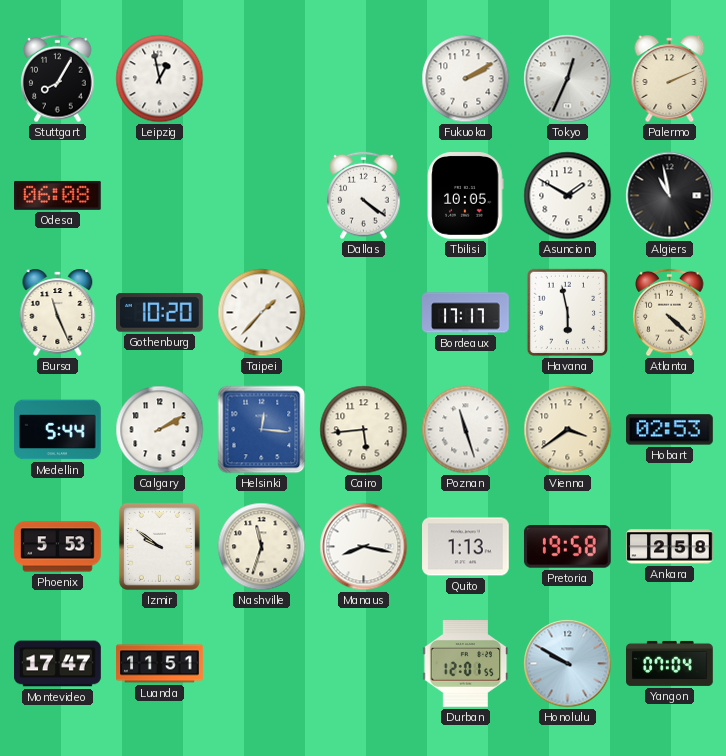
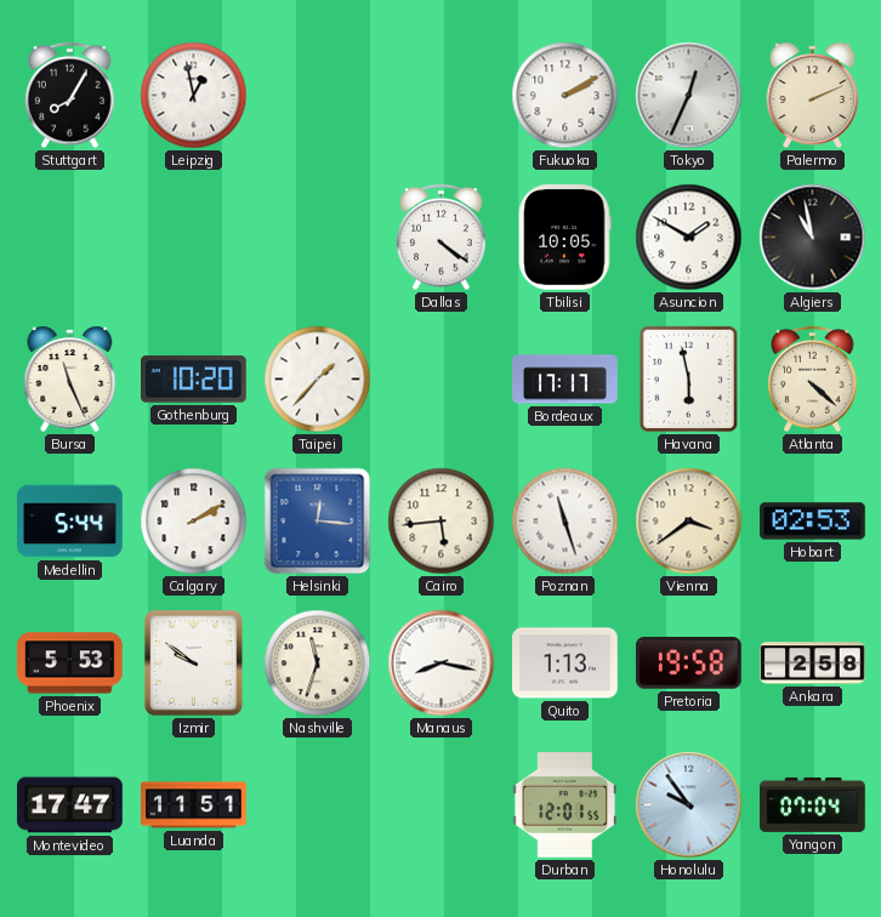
Odesa: 06:08 -> none
Honolulu: 9:50 -> 9:54
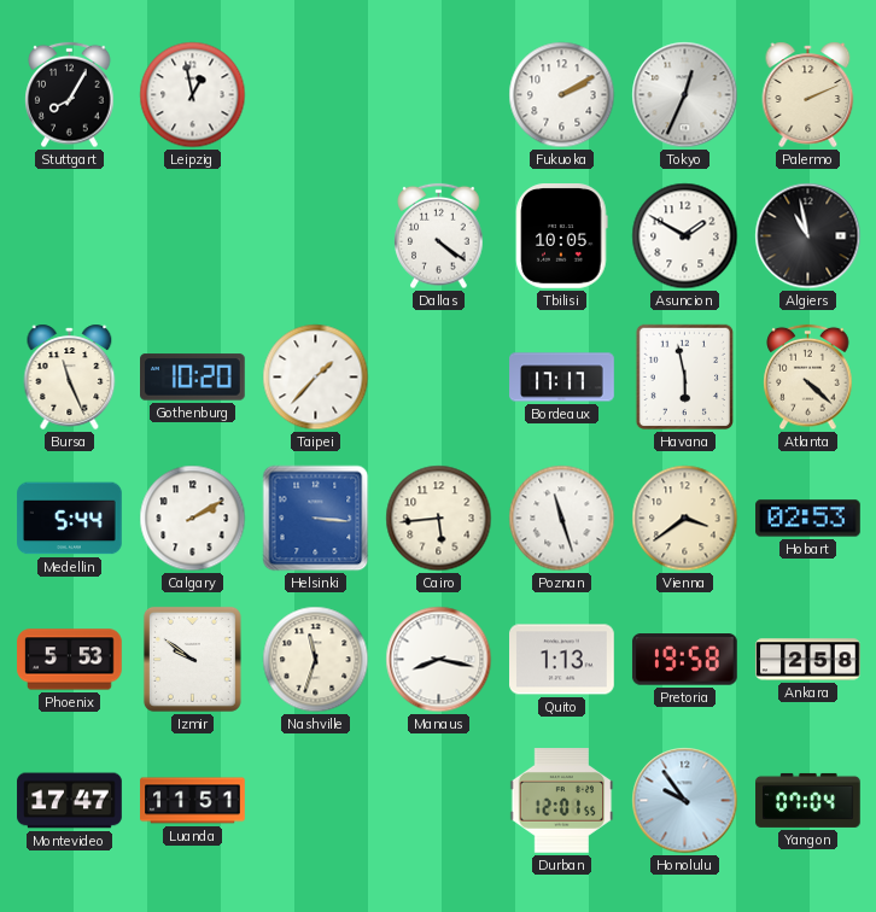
Helsinki: 12:16 -> 3:16
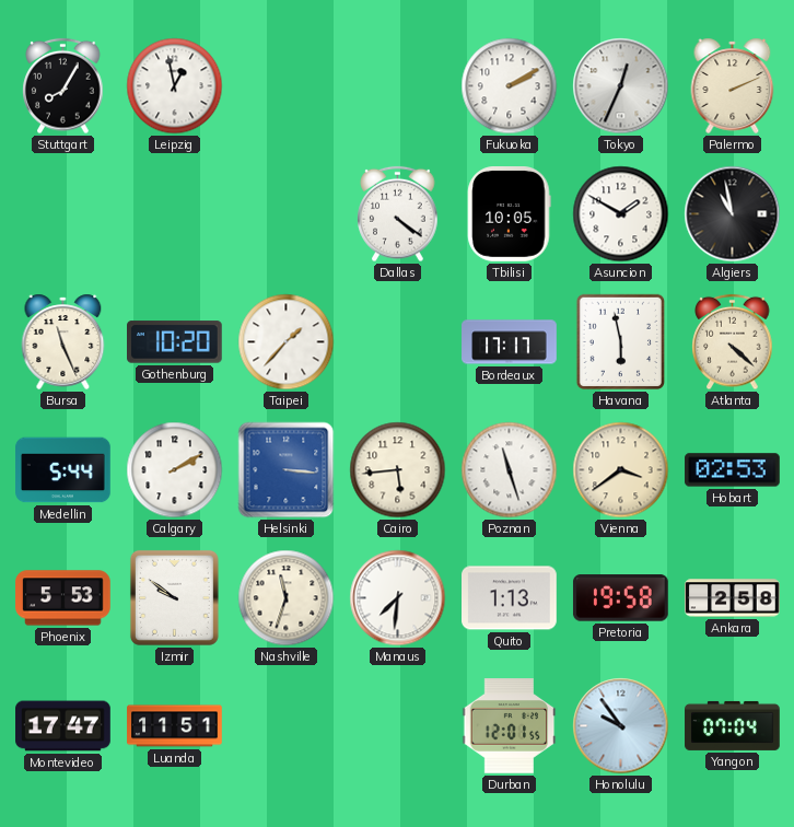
Manaus: 8:17 -> 7:31
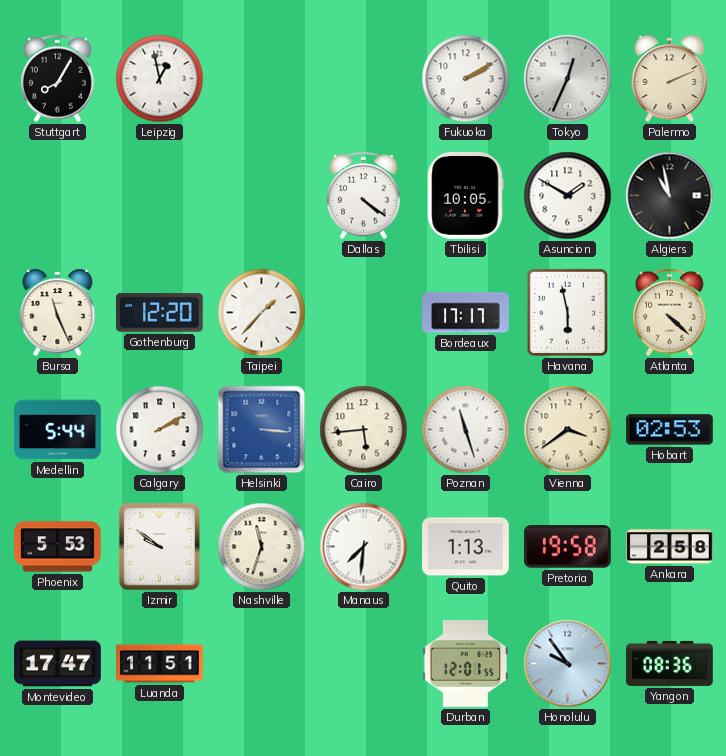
Gothenburg: 10:20 -> 12:20
Yangon: 07:04 -> 08:36
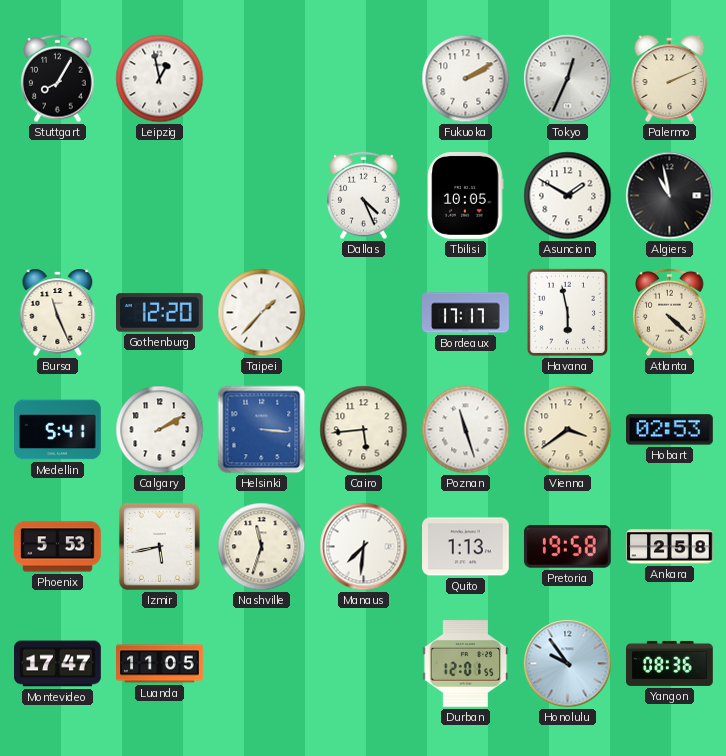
Dallas: 4:21 -> 4:26
Medellin: 5:44 -> 5:41
Izmir: 9:51 -> 5:43
Luanda: 11:51 -> 11:05
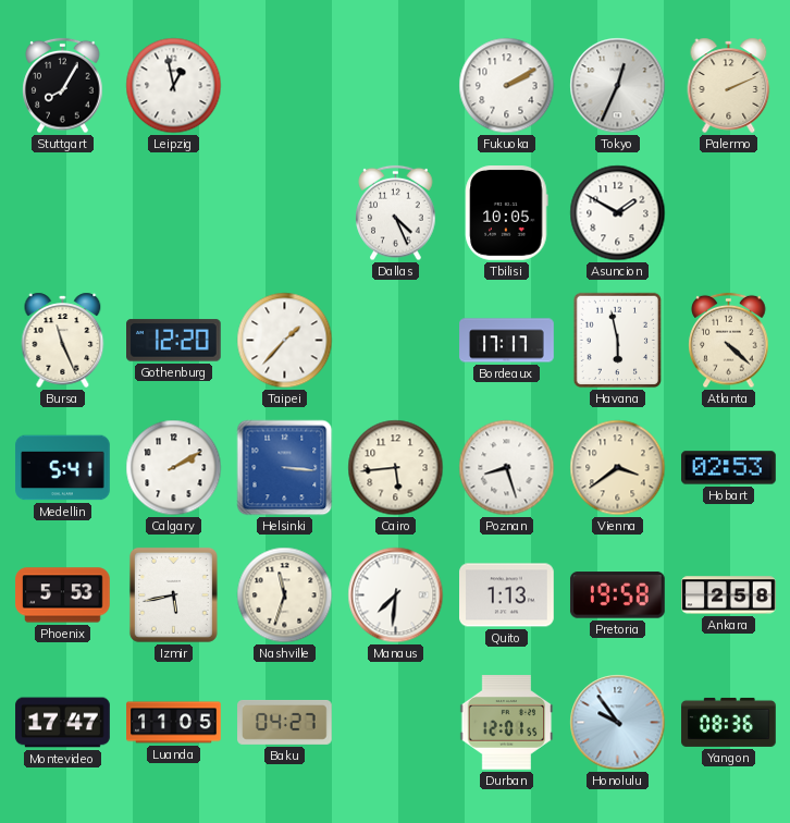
Algiers: 10:58 -> none
Poznan: 11:27 -> 8:27
Baku: none -> 04:27
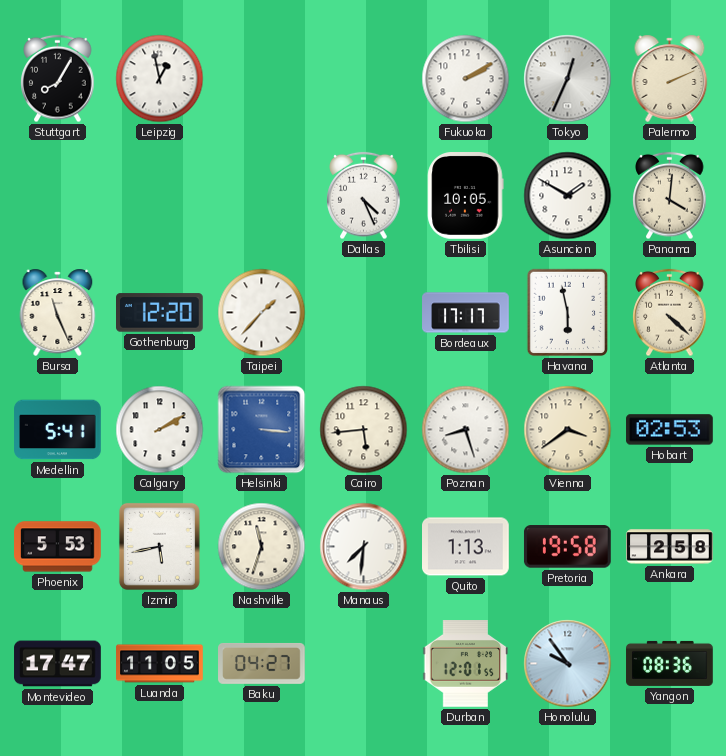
Panama: none -> 4:01
